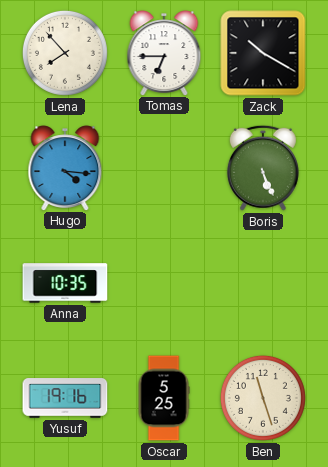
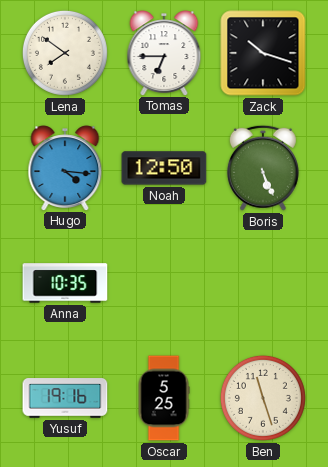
Lena: 7:53 -> 7:51
Zack: 10:20 -> 10:18
Noah: none -> 12:50
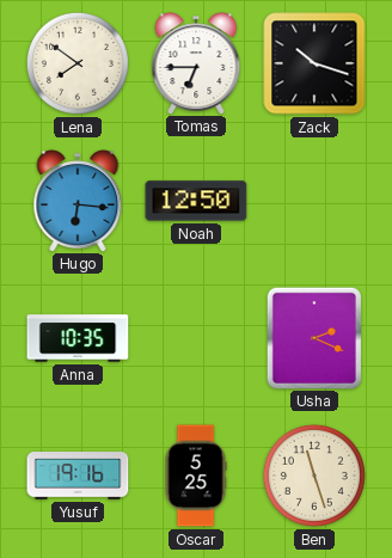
Hugo: 4:16 -> 6:16
Boris: 5:26 -> none
Usha: none -> 2:19
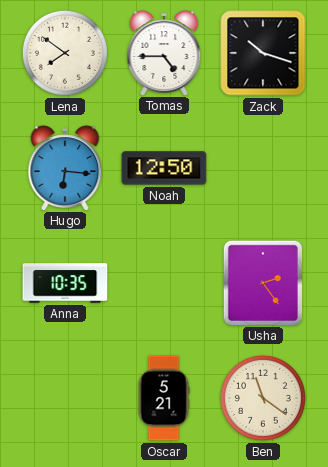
Tomas: 6:45 -> 4:45
Usha: 2:19 -> 2:24
Yusuf: 19:16 -> none
Oscar: 5:25 -> 5:21
Ben: 11:27 -> 11:21
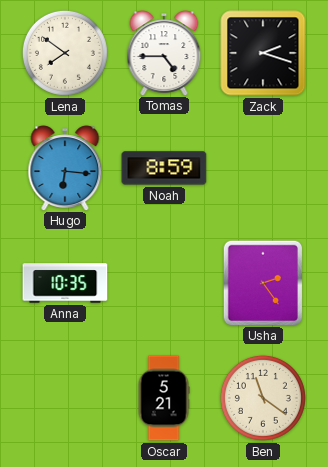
Zack: 10:18 -> 2:18
Noah: 12:50 -> 8:59
